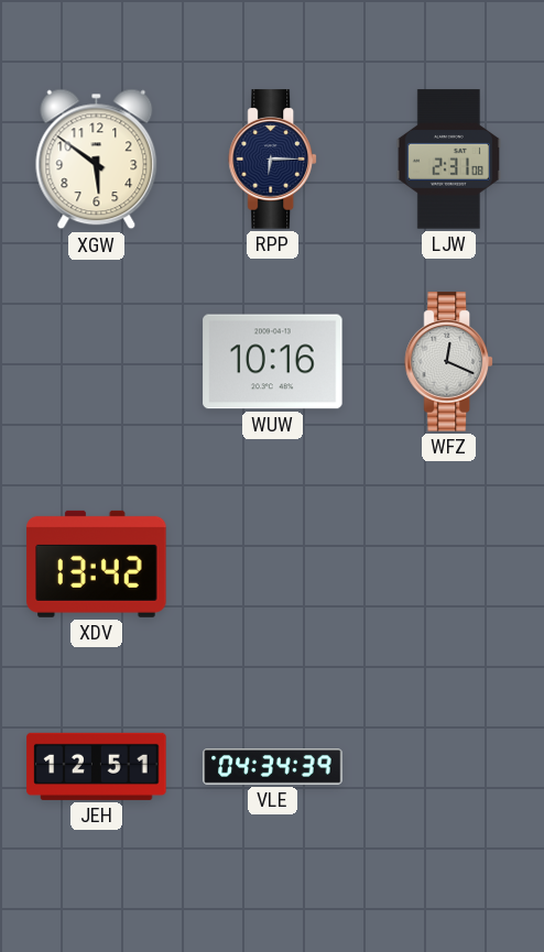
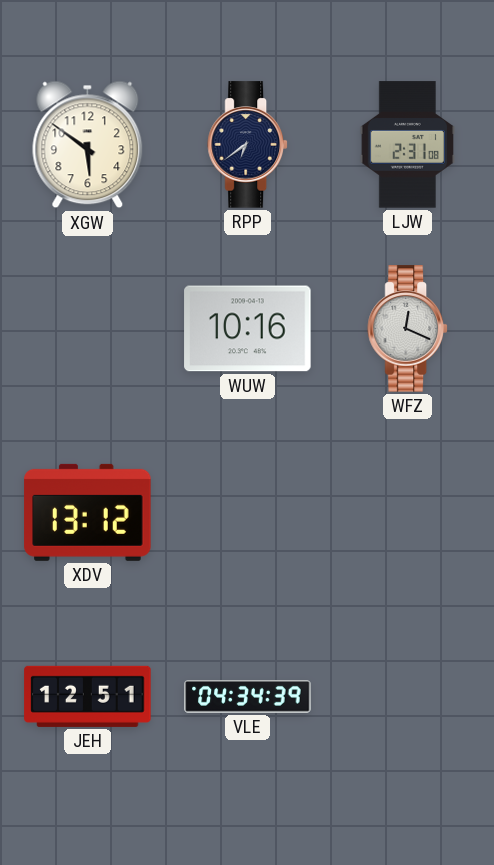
RPP: 6:15 -> 6:39
XDV: 13:42 -> 13:12
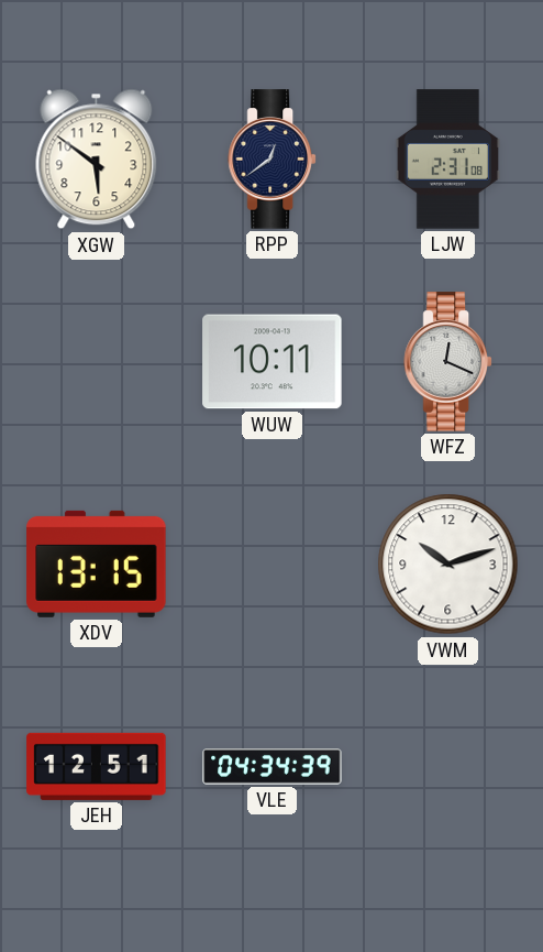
RPP: 6:39 -> 12:39
WUW: 10:16 -> 10:11
XDV: 13:12 -> 13:15
VWM: none -> 10:12
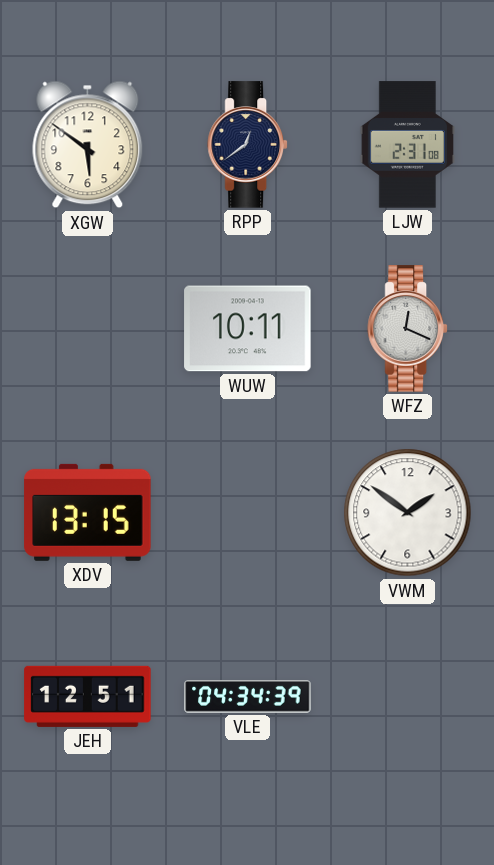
VWM: 10:12 -> 1:51
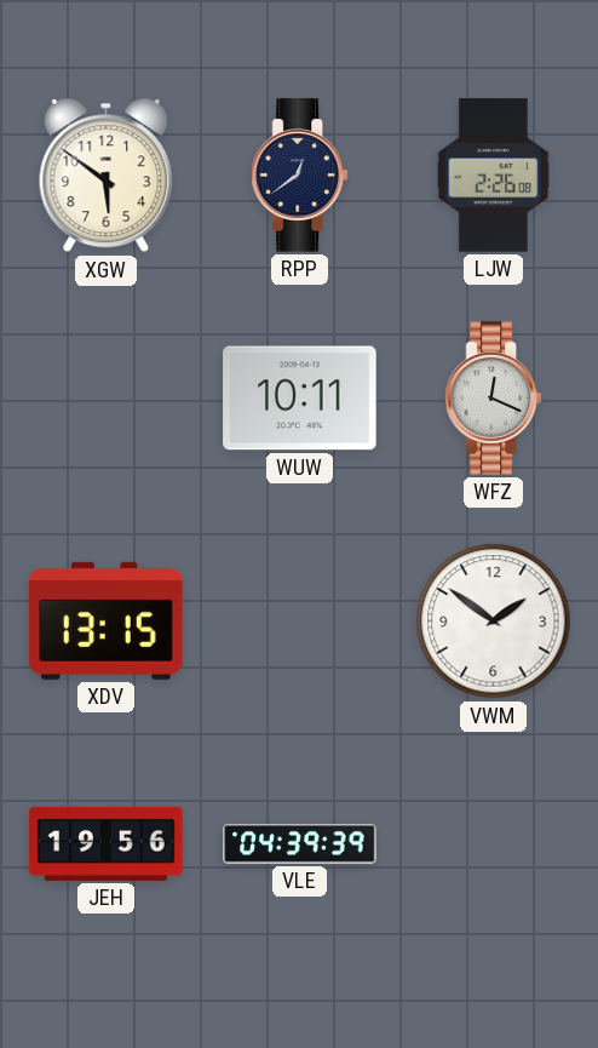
LJW: 2:31 -> 2:26
JEH: 12:51 -> 19:56
VLE: 04:34 -> 04:39
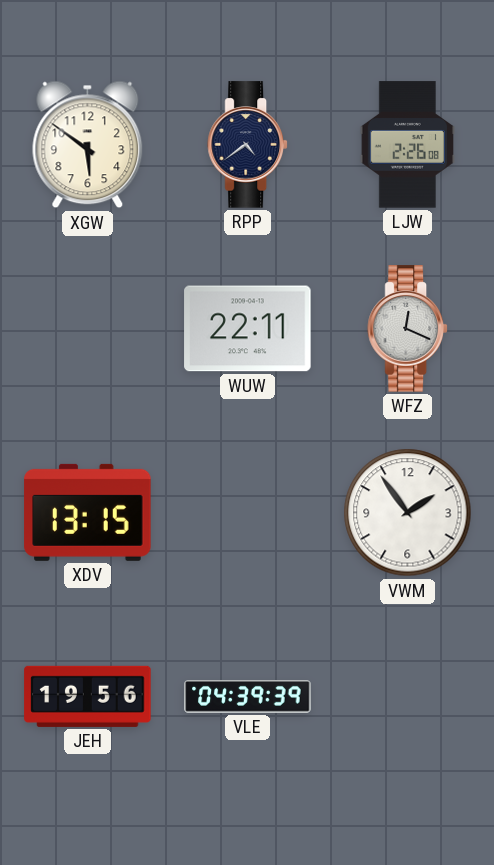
RPP: 12:39 -> 4:39
WUW: 10:11 -> 22:11
VWM: 1:51 -> 1:54
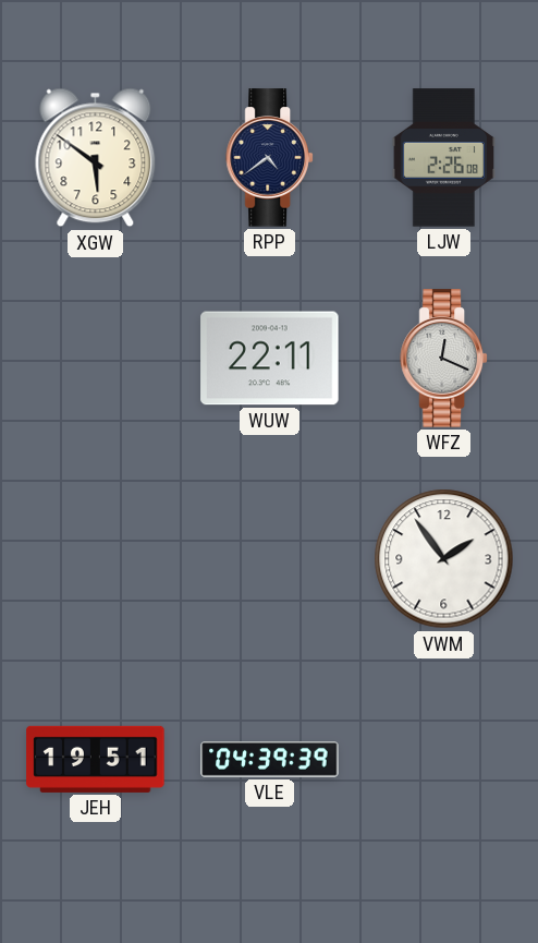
XDV: 13:15 -> none
JEH: 19:56 -> 19:51
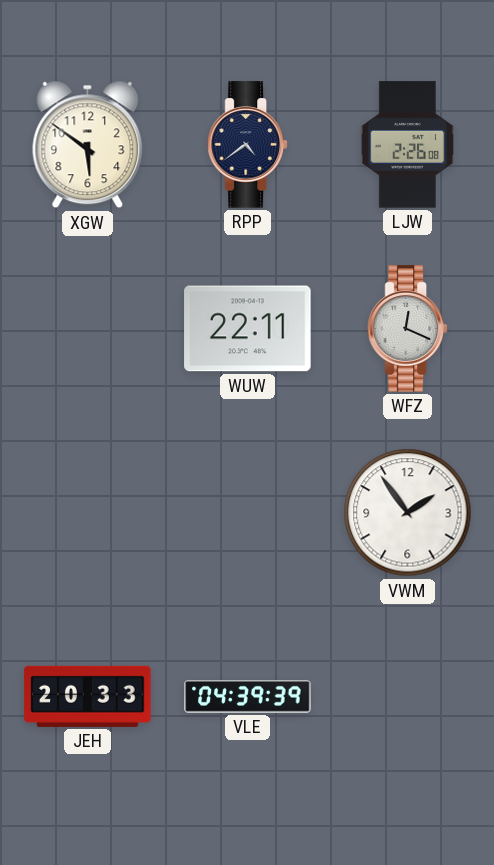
JEH: 19:51 -> 20:33
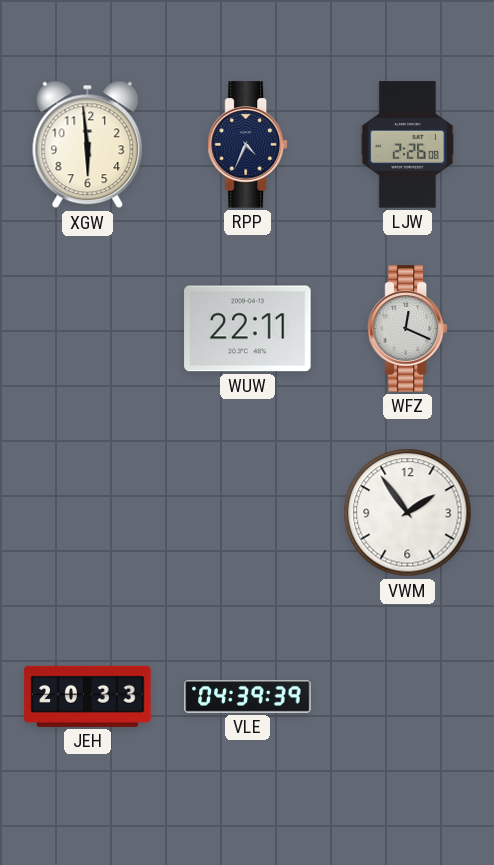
XGW: 5:51 -> 5:59
RPP: 4:39 -> 4:34
